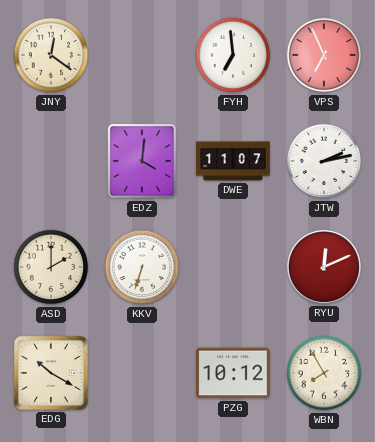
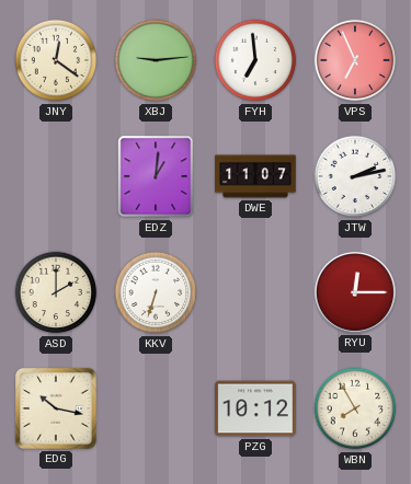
XBJ: none -> 9:14
EDZ: 4:01 -> 1:01
RYU: 12:11 -> 12:15
EDG: 10:20 -> 10:17
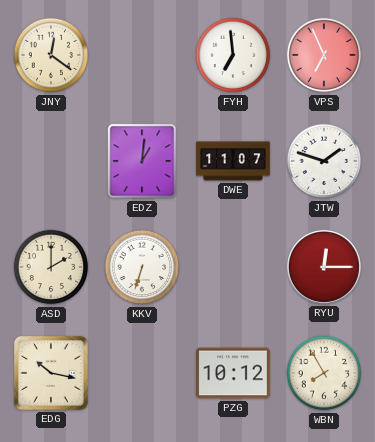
XBJ: 9:14 -> none
JTW: 2:13 -> 1:48
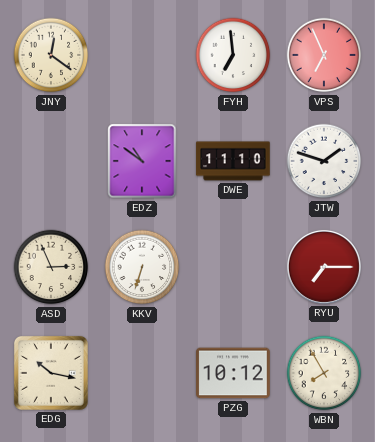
EDZ: 1:01 -> 10:51
DWE: 11:07 -> 11:10
ASD: 2:00 -> 2:56
RYU: 12:15 -> 7:15
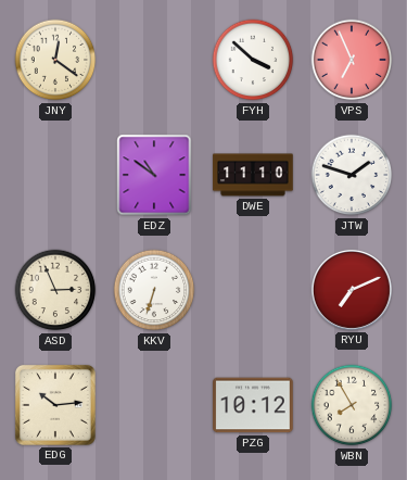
FYH: 6:59 -> 3:52
RYU: 7:15 -> 7:11
EDG: 10:17 -> 10:14
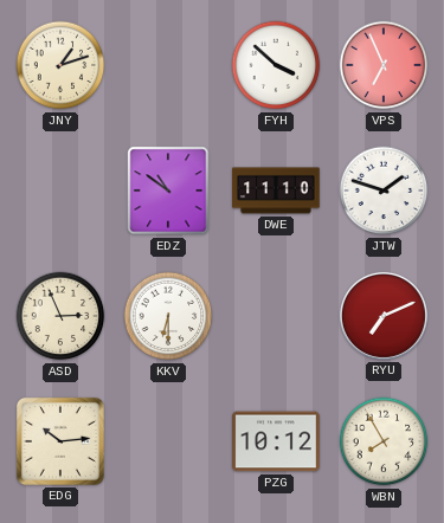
JNY: 12:21 -> 1:12
KKV: 6:33 -> 6:30
